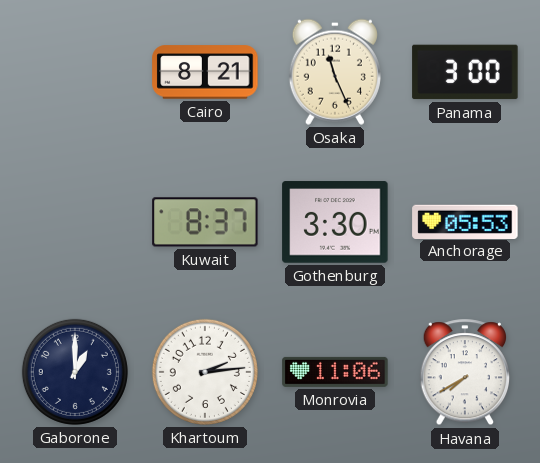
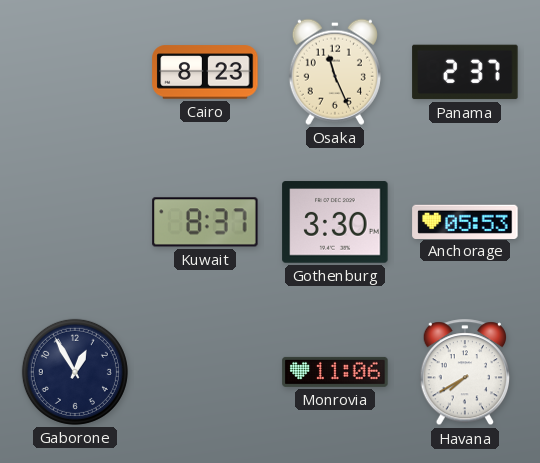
Cairo: 8:21 -> 8:23
Panama: 3:00 -> 2:37
Gaborone: 1:00 -> 12:55
Khartoum: 2:14 -> none
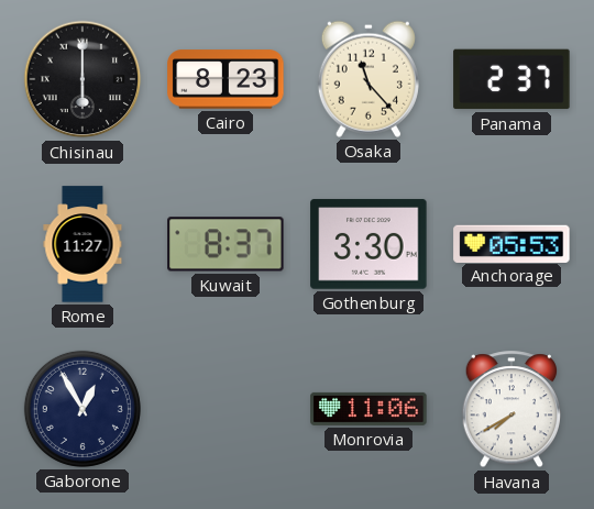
Chisinau: none -> 6:00
Osaka: 11:26 -> 11:23
Rome: none -> 11:27
